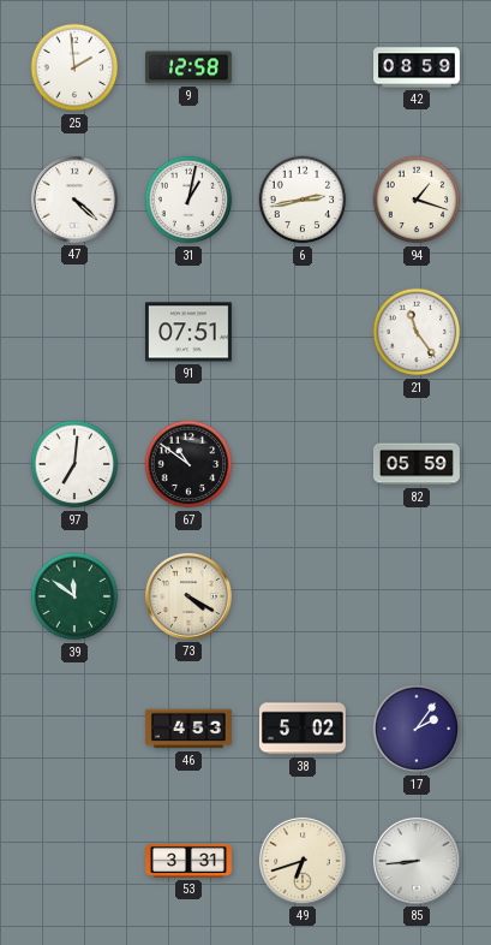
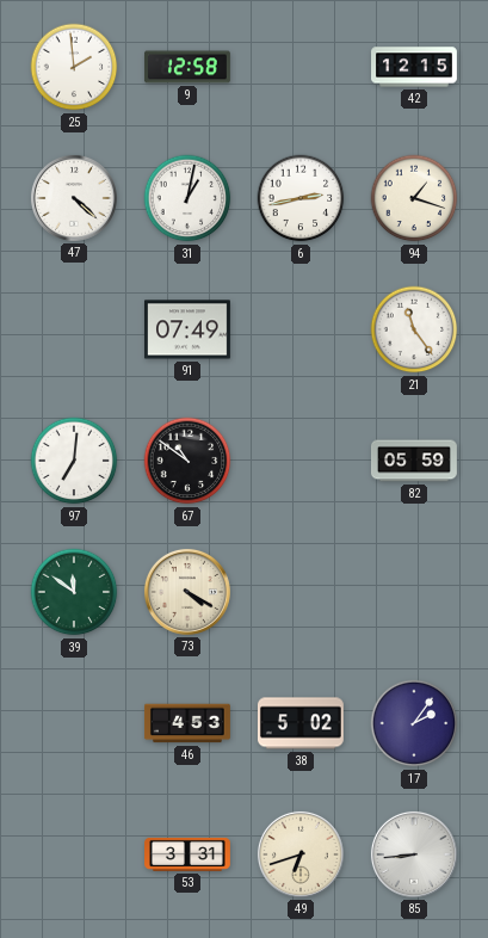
42: 08:59 -> 12:15
91: 07:51 -> 07:49
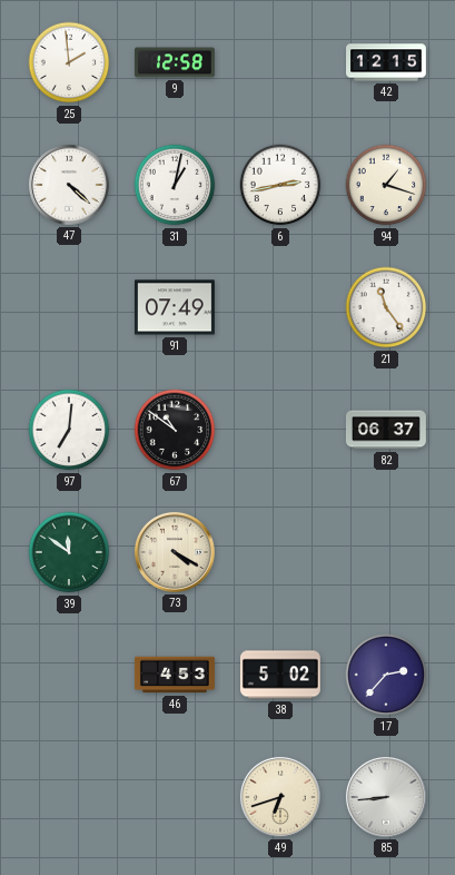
82: 05:59 -> 06:37
17: 2:06 -> 2:37
53: 3:31 -> none
